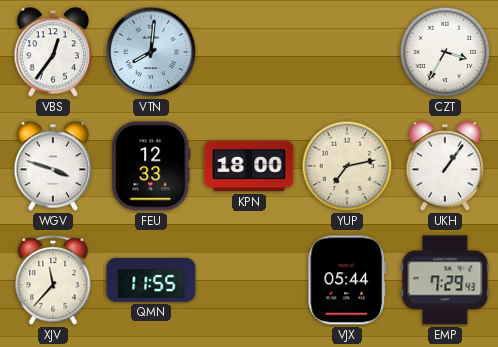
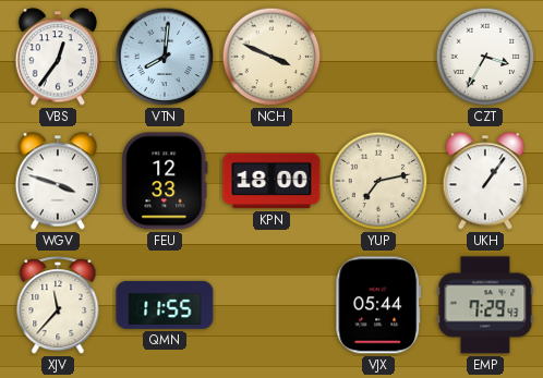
NCH: none -> 3:49
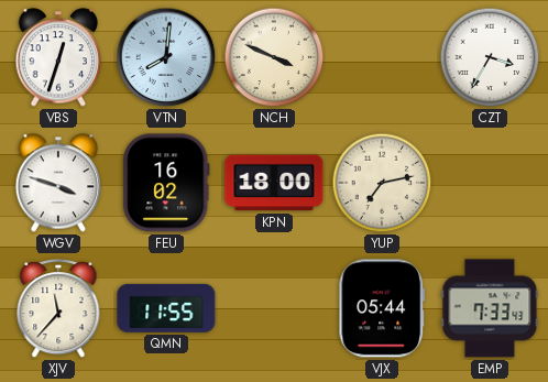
VBS: 12:36 -> 12:33
FEU: 12:33 -> 16:02
UKH: 1:06 -> none
EMP: 7:29 -> 7:33
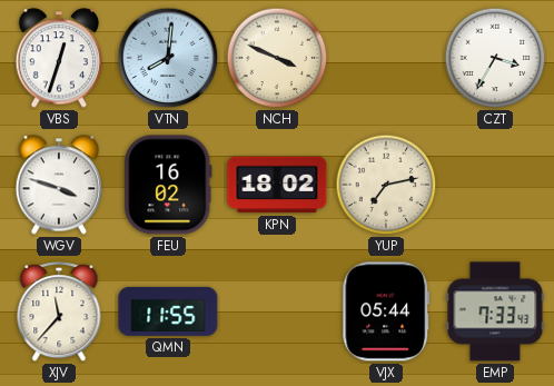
KPN: 18:00 -> 18:02
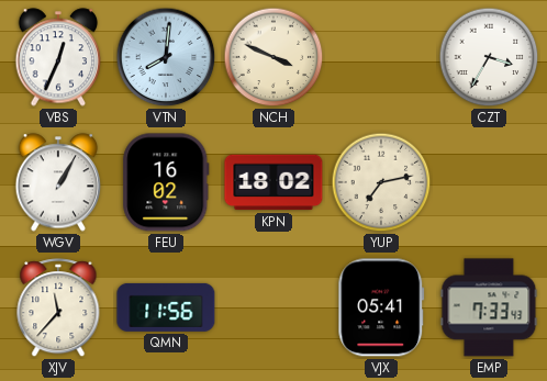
VBS: 12:33 -> 12:34
WGV: 3:48 -> 1:05
QMN: 11:55 -> 11:56
VJX: 05:44 -> 05:41
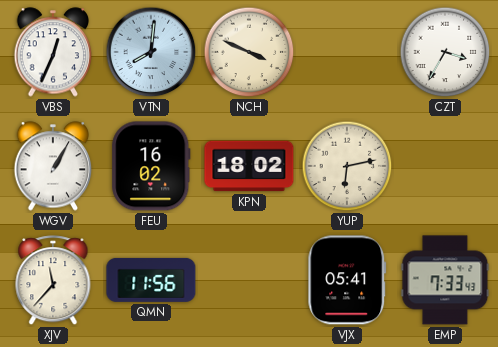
YUP: 7:13 -> 6:13
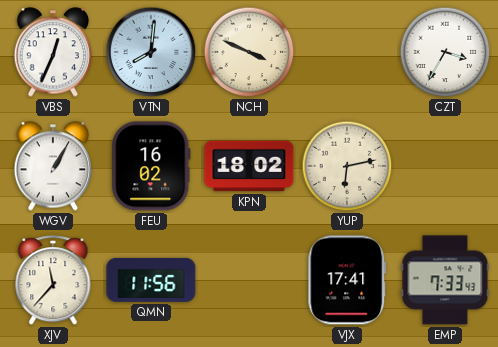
VJX: 05:41 -> 17:41
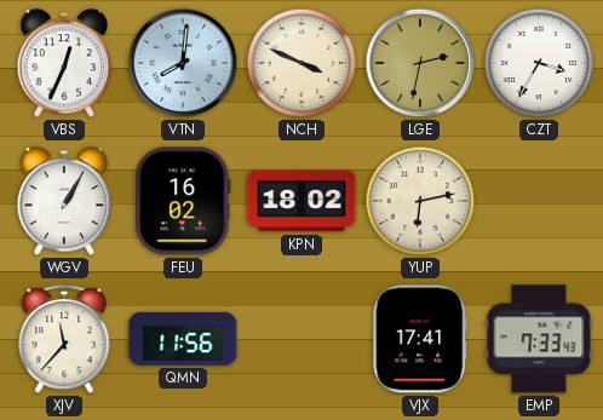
LGE: none -> 2:32
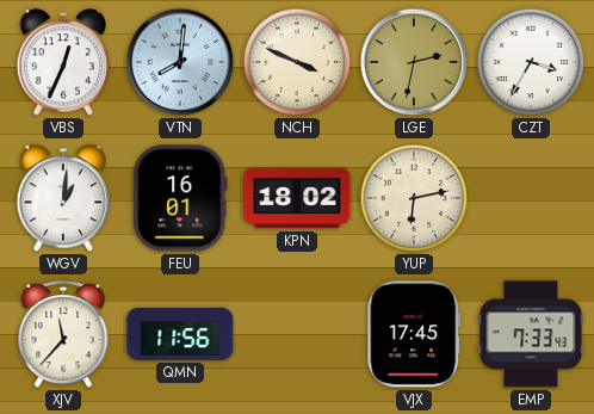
WGV: 1:05 -> 1:01
FEU: 16:02 -> 16:01
VJX: 17:41 -> 17:45
